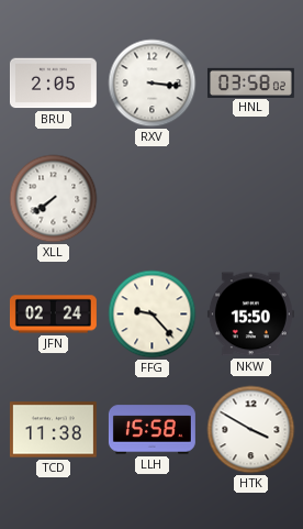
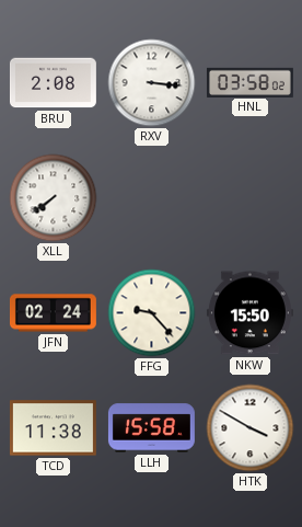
BRU: 2:05 -> 2:08
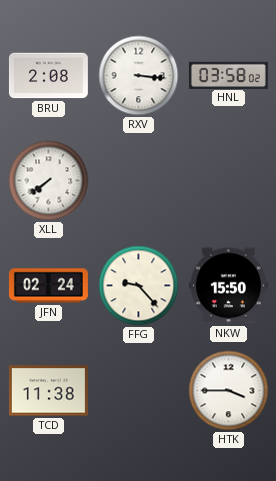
LLH: 15:58 -> none
HTK: 3:50 -> 3:45
